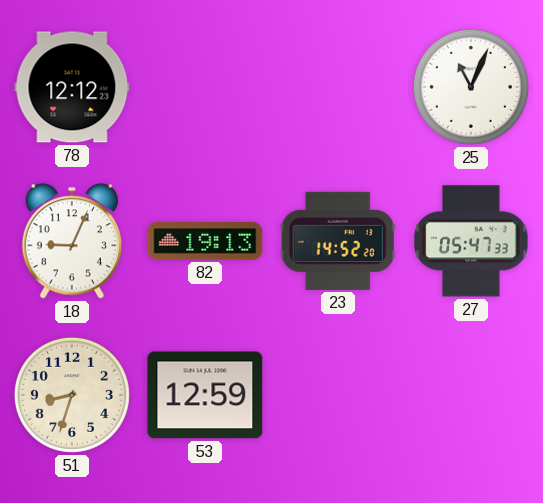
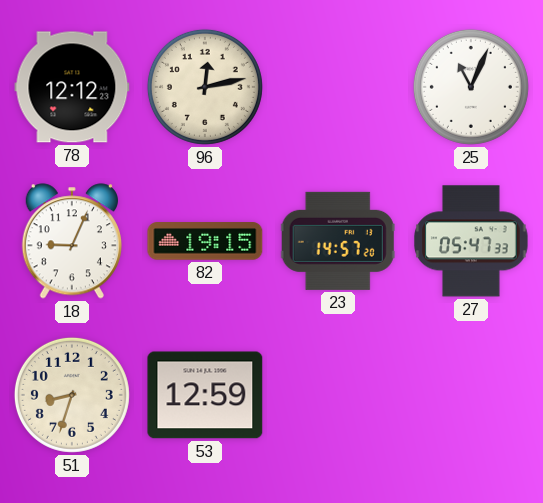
96: none -> 12:13
82: 19:13 -> 19:15
23: 14:52 -> 14:57
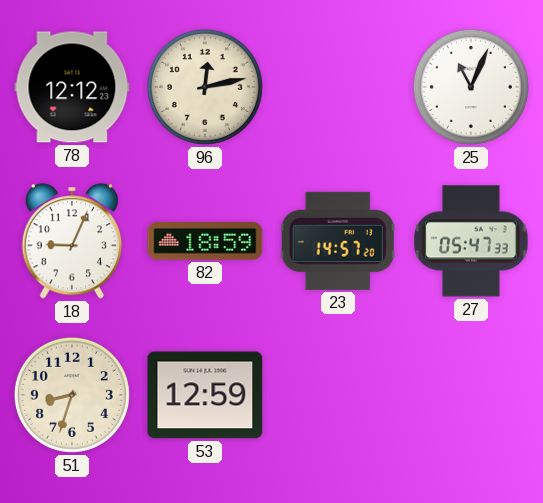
82: 19:15 -> 18:59
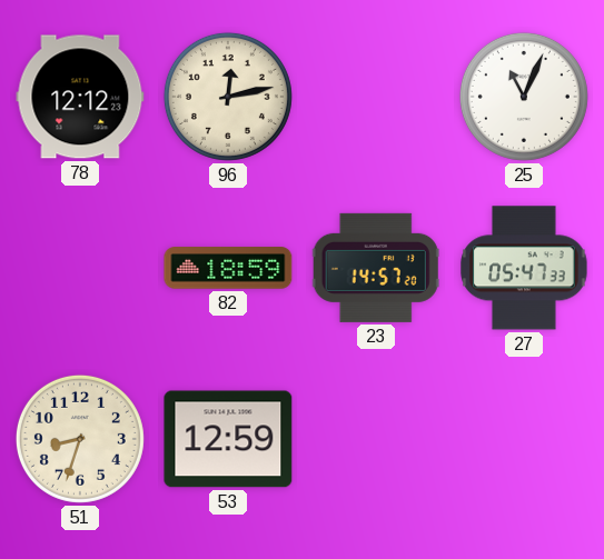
18: 9:04 -> none
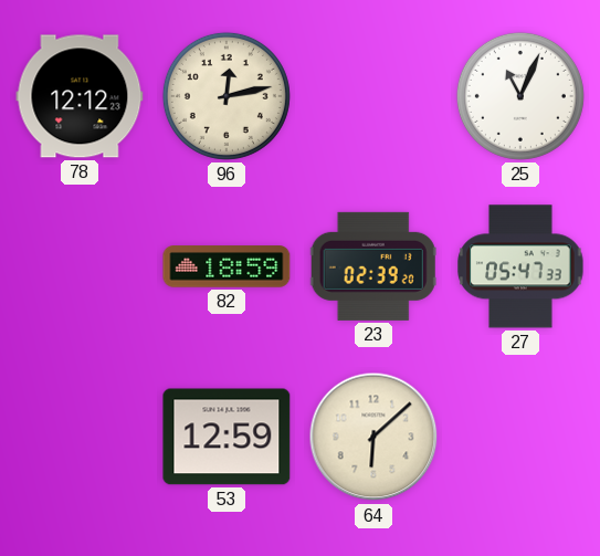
23: 14:57 -> 02:39
51: 8:33 -> none
64: none -> 6:08
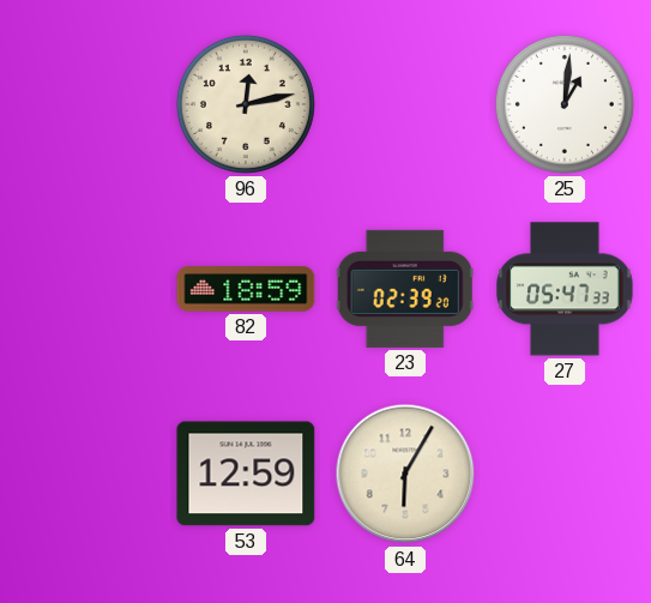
78: 12:12 -> none
25: 11:04 -> 1:01
64: 6:08 -> 6:05
